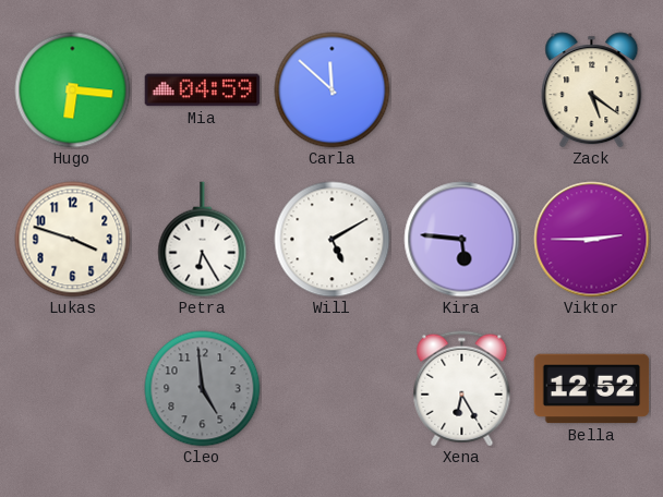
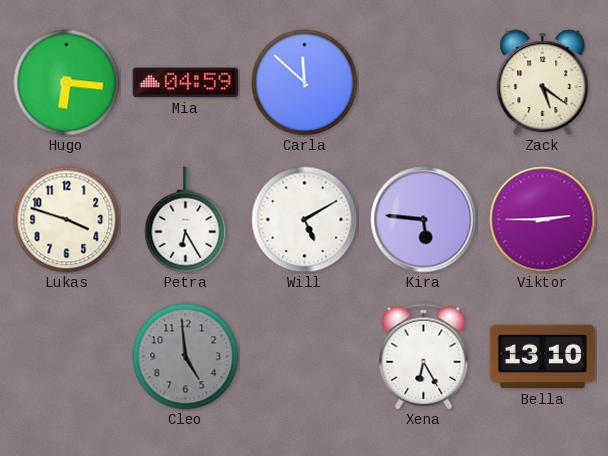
Bella: 12:52 -> 13:10
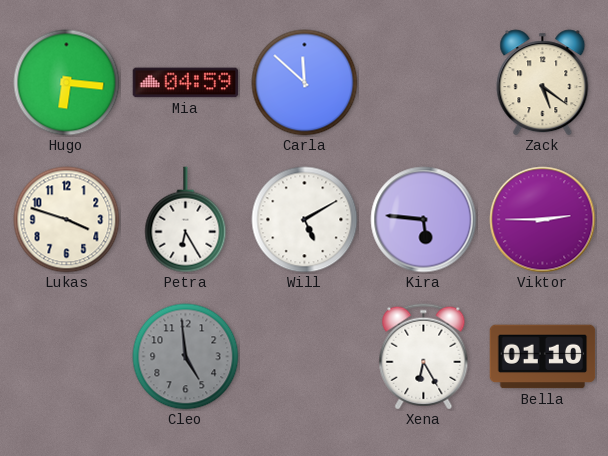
Bella: 13:10 -> 01:10
